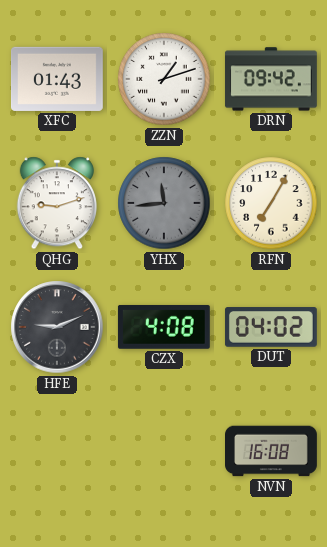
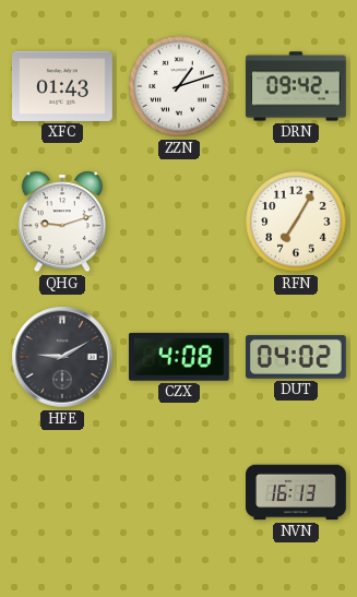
YHX: 11:44 -> none
HFE: 9:11 -> 9:10
NVN: 16:08 -> 16:13
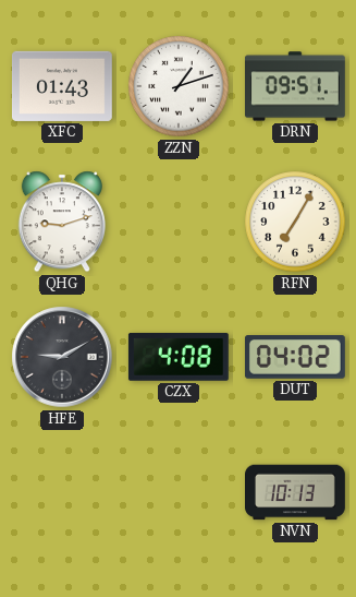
DRN: 09:42 -> 09:51
NVN: 16:13 -> 10:13
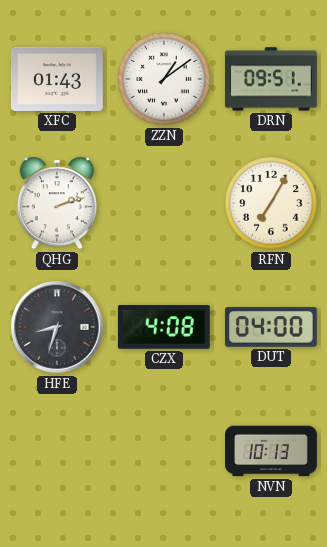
ZZN: 1:12 -> 1:09
QHG: 9:12 -> 2:12
HFE: 9:10 -> 8:33
DUT: 04:02 -> 04:00
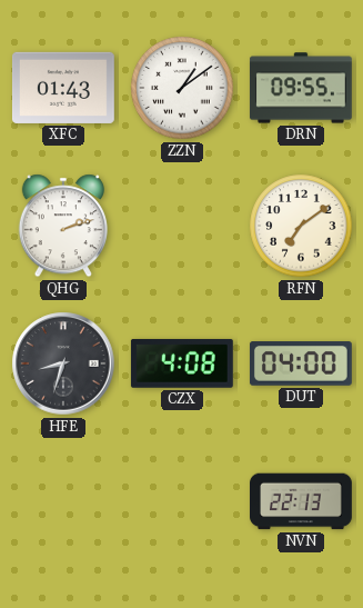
DRN: 09:51 -> 09:55
RFN: 7:05 -> 7:09
NVN: 10:13 -> 22:13
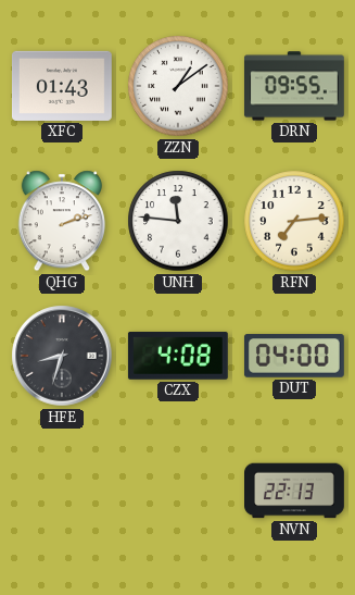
UNH: none -> 11:46
RFN: 7:09 -> 7:14
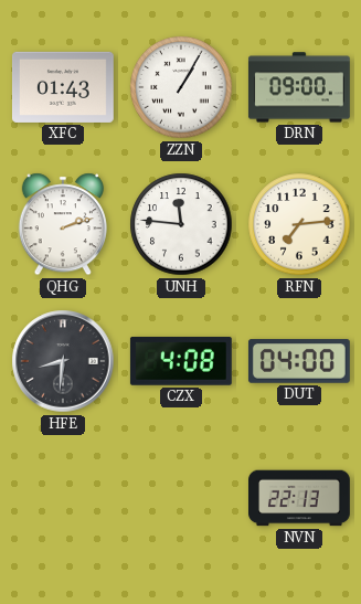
ZZN: 1:09 -> 1:05
DRN: 09:55 -> 09:00
HFE: 8:33 -> 8:31
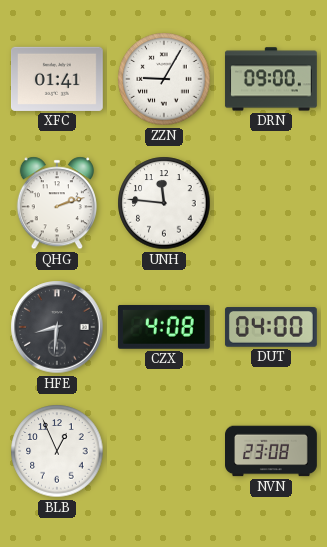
XFC: 01:43 -> 01:41
ZZN: 1:05 -> 9:05
RFN: 7:14 -> none
BLB: none -> 12:56
NVN: 22:13 -> 23:08
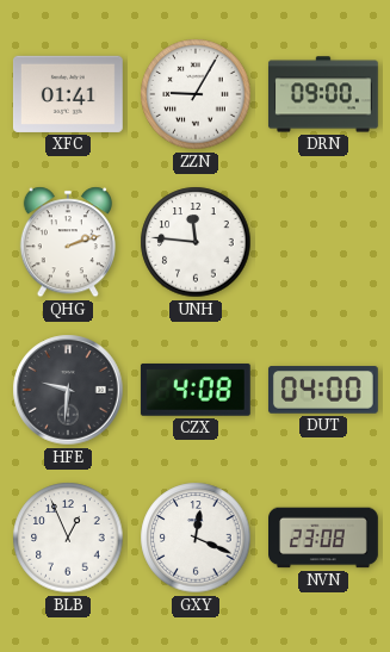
HFE: 8:31 -> 9:31
GXY: none -> 12:19
